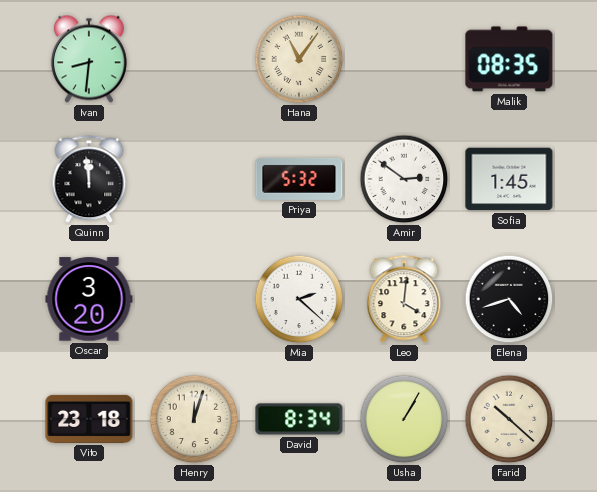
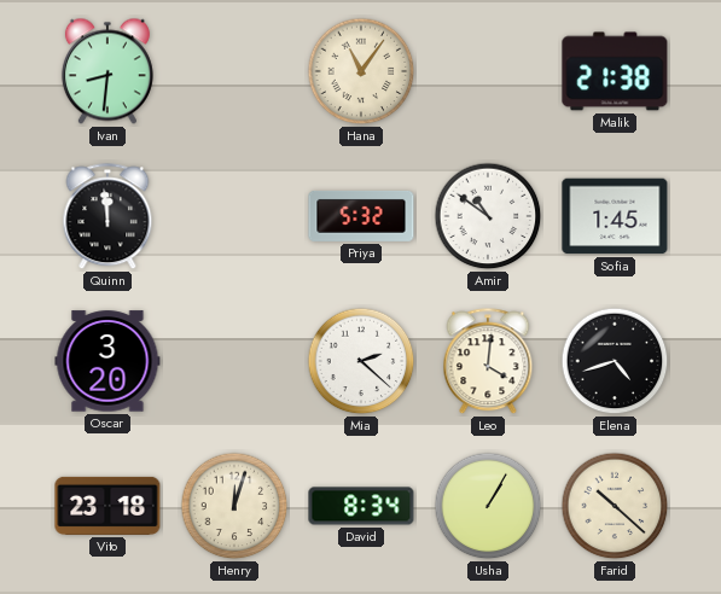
Malik: 08:35 -> 21:38
Amir: 2:51 -> 10:51
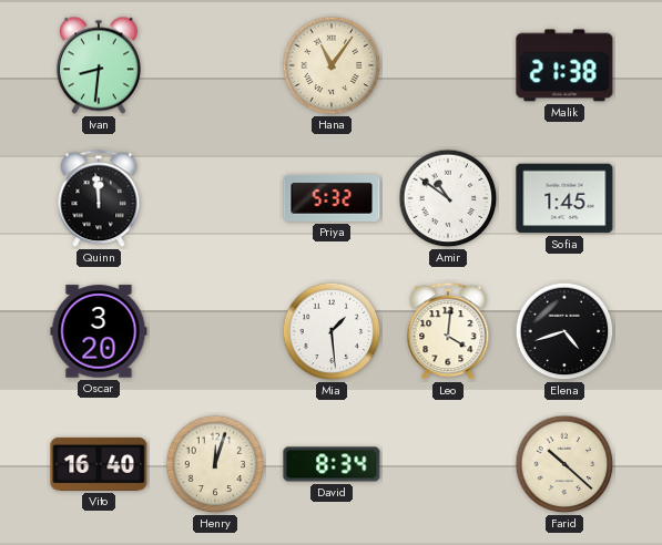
Mia: 2:22 -> 1:29
Vito: 23:18 -> 16:40
Usha: 1:05 -> none
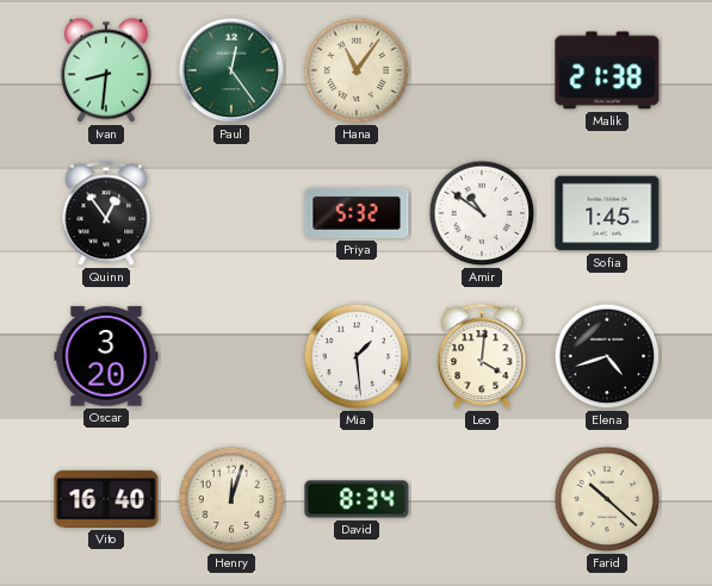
Paul: none -> 12:24
Quinn: 11:59 -> 12:54
